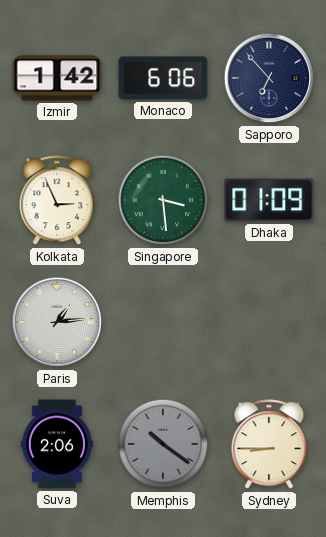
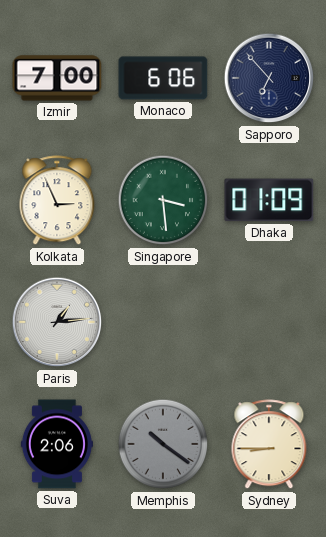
Izmir: 1:42 -> 7:00
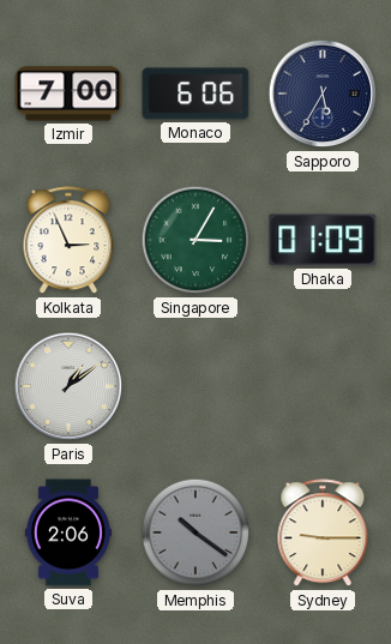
Sapporo: 6:53 -> 5:35
Singapore: 3:29 -> 3:05
Paris: 1:14 -> 1:09
Sydney: 8:45 -> 9:15
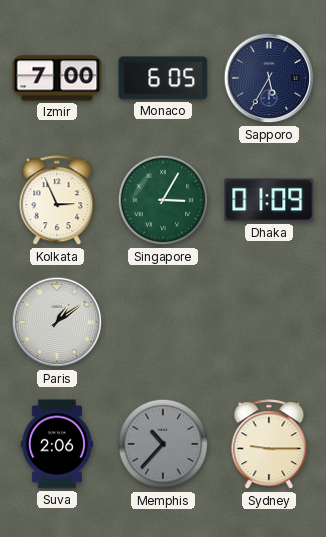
Monaco: 6:06 -> 6:05
Memphis: 10:21 -> 10:37
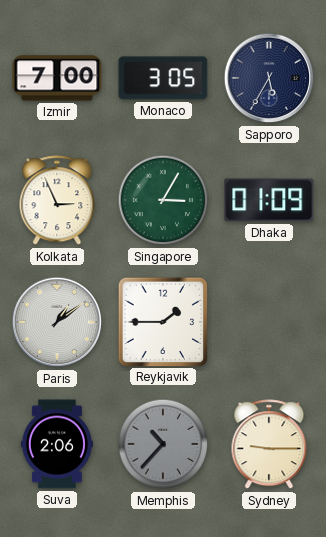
Monaco: 6:05 -> 3:05
Reykjavik: none -> 1:45
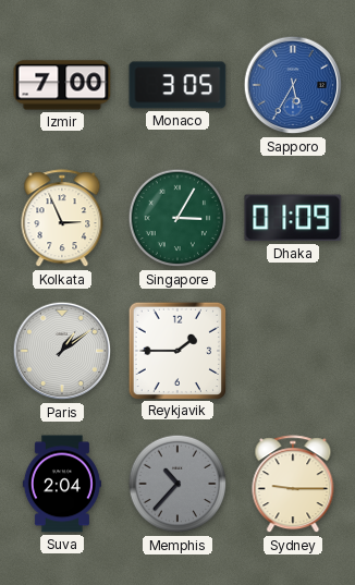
Sapporo dial: navy -> blue
Suva: 2:06 -> 2:04
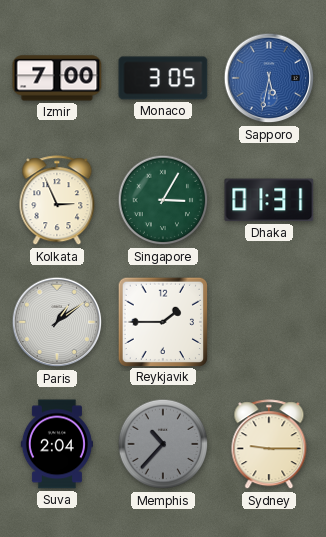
Sapporo: 5:35 -> 5:32
Dhaka: 01:09 -> 01:31
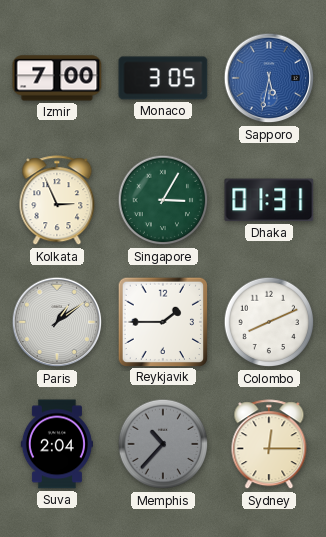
Colombo: none -> 8:11
Sydney: 9:15 -> 12:15
